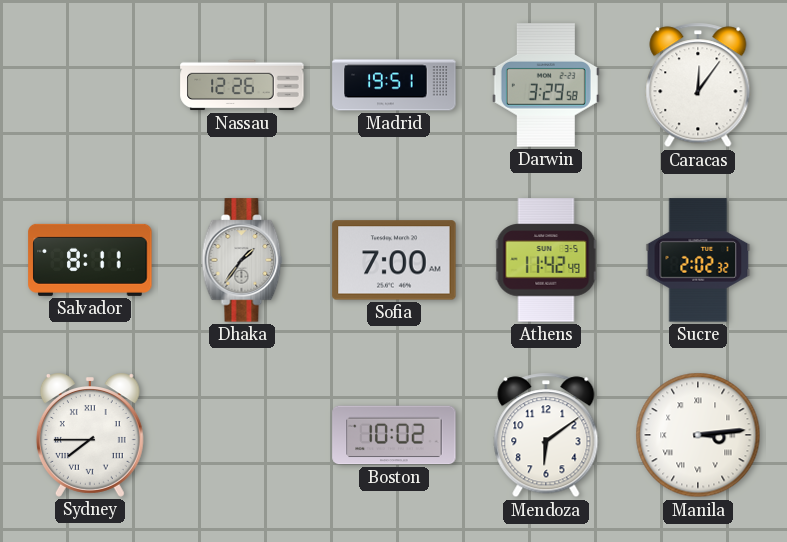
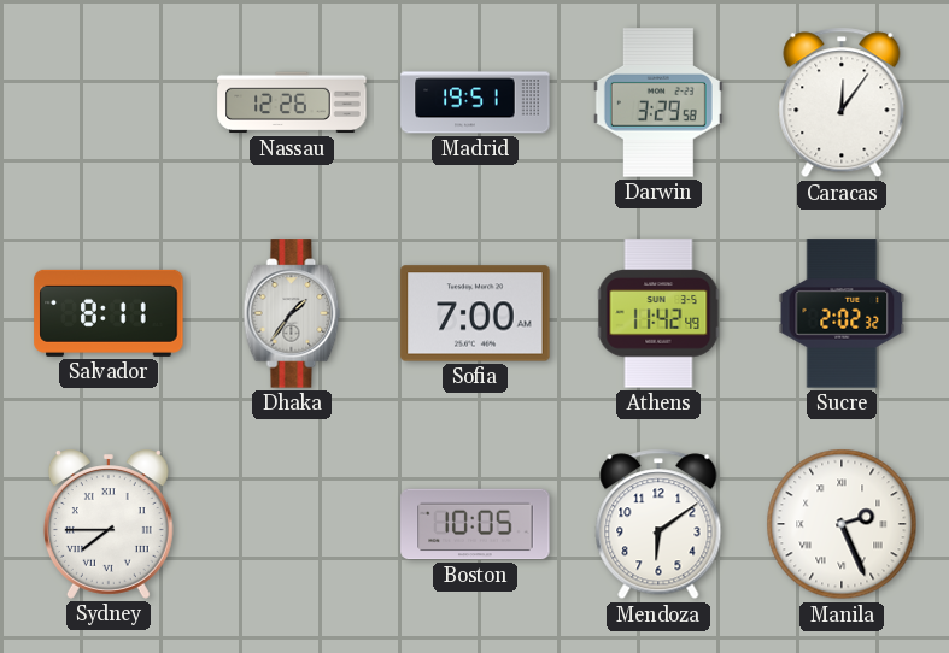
Boston: 10:02 -> 10:05
Manila: 3:14 -> 2:26
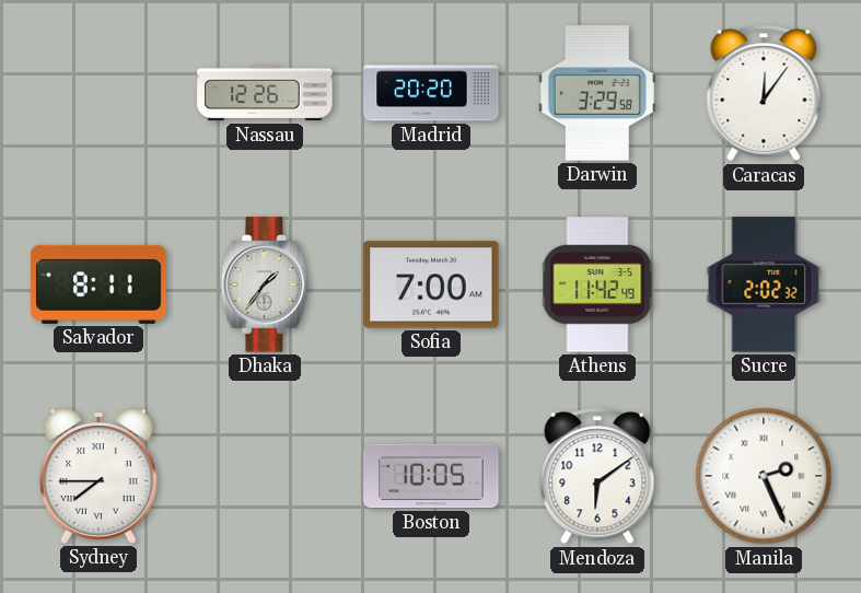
Madrid: 19:51 -> 20:20
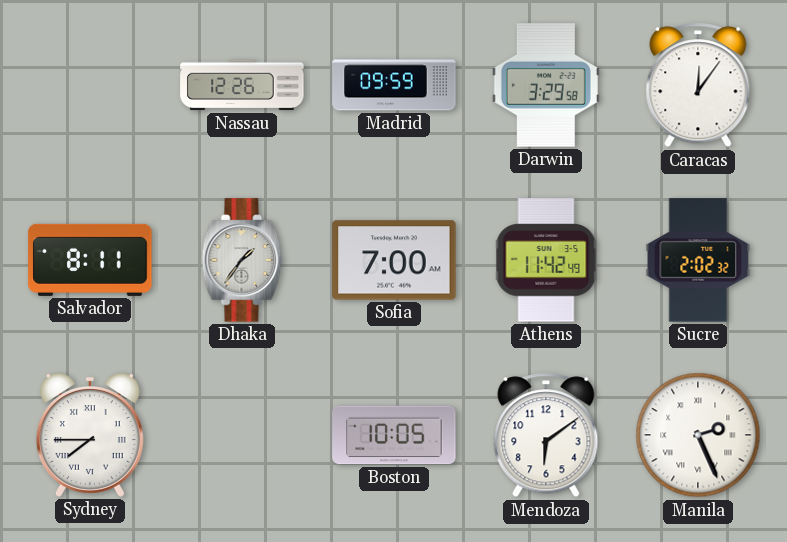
Madrid: 20:20 -> 09:59
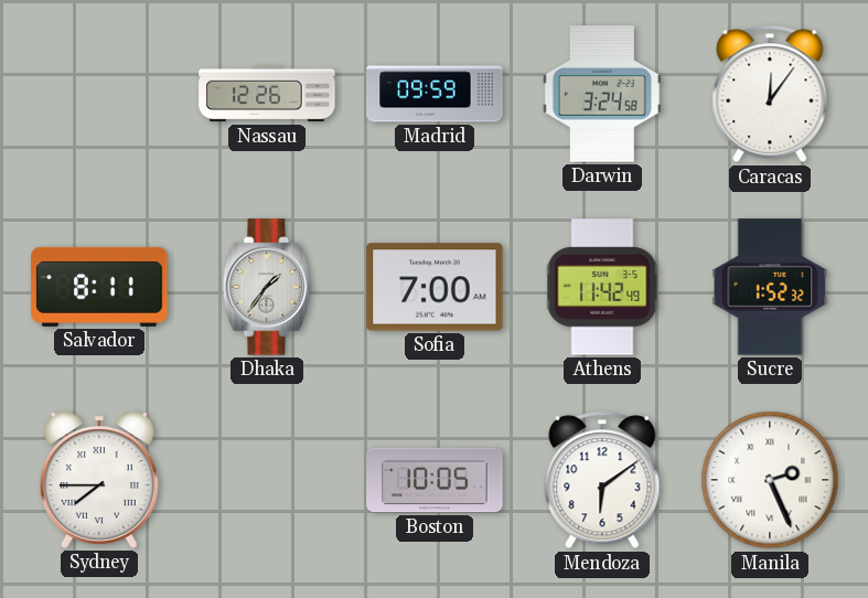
Darwin: 3:29 -> 3:24
Sucre: 2:02 -> 1:52
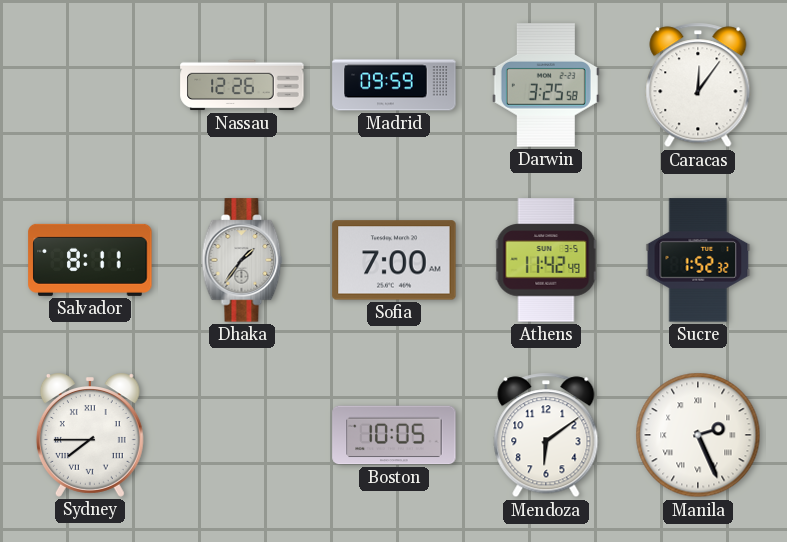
Darwin: 3:24 -> 3:25
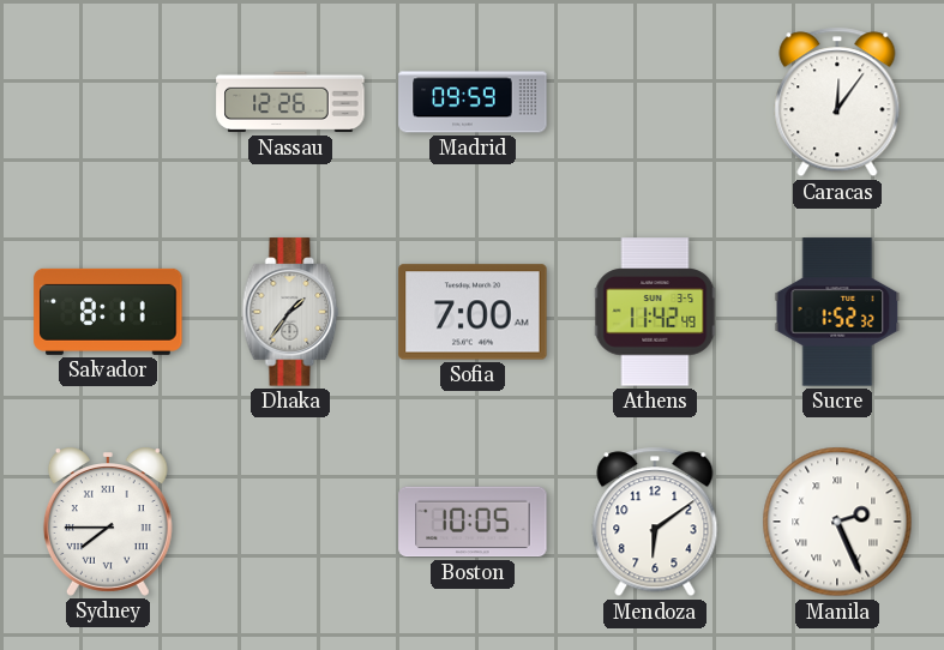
Darwin: 3:25 -> none
